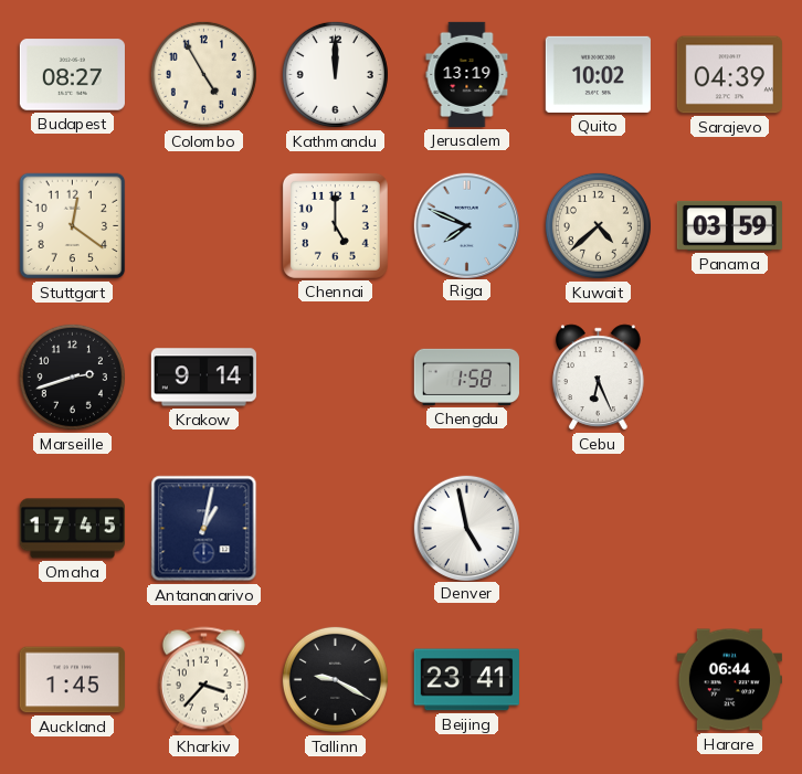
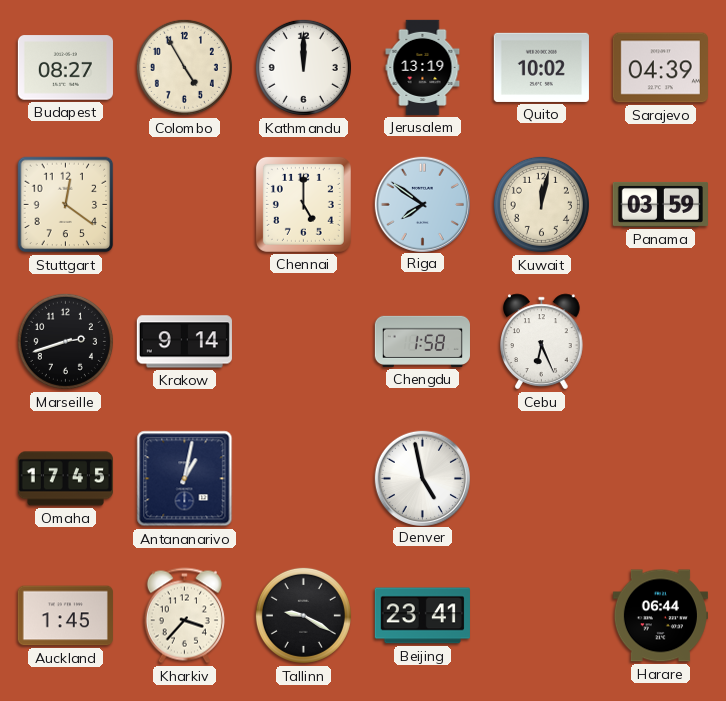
Riga: 7:49 -> 7:51
Kuwait: 4:38 -> 12:02
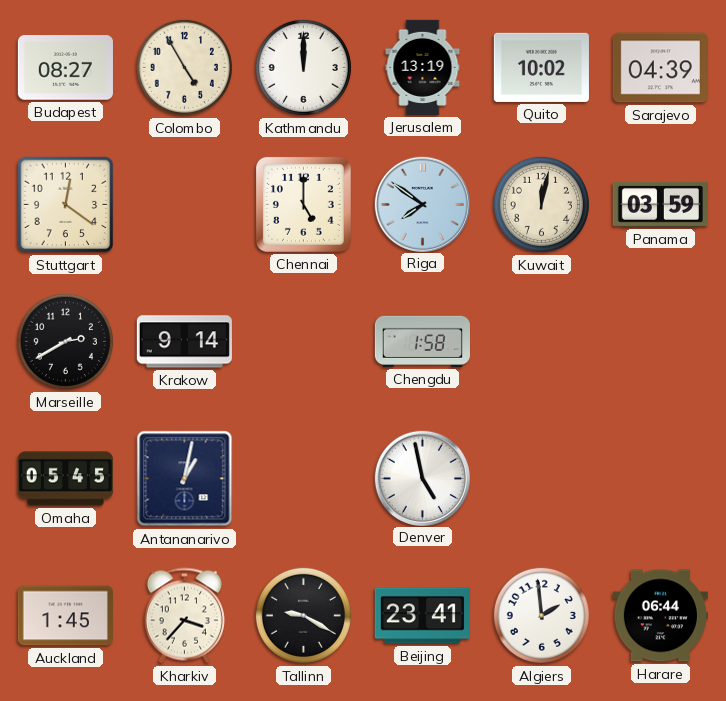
Marseille: 2:42 -> 2:40
Cebu: 6:26 -> none
Omaha: 17:45 -> 05:45
Algiers: none -> 1:59
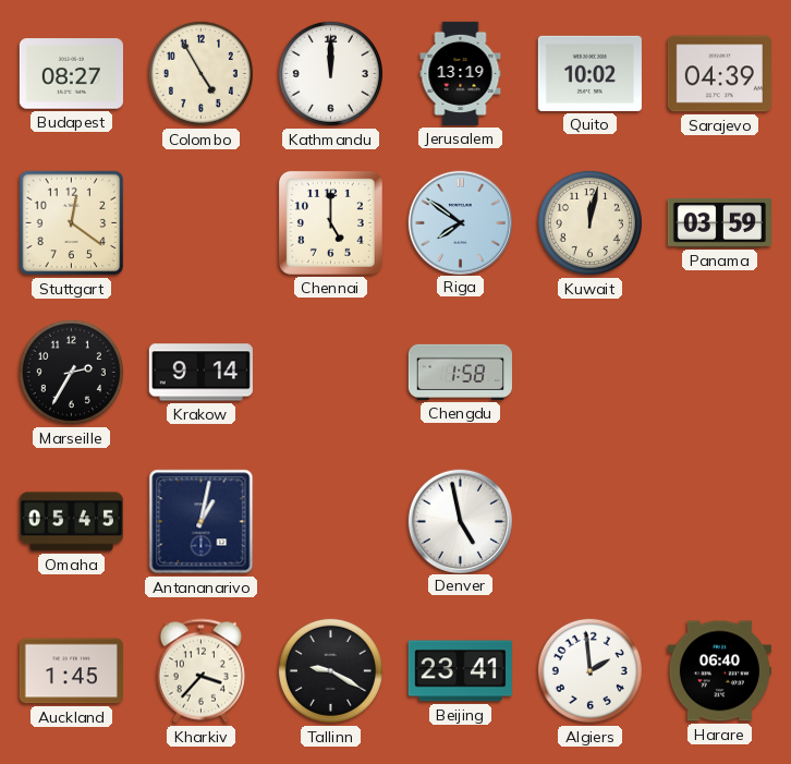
Marseille: 2:40 -> 2:35
Harare: 06:44 -> 06:40
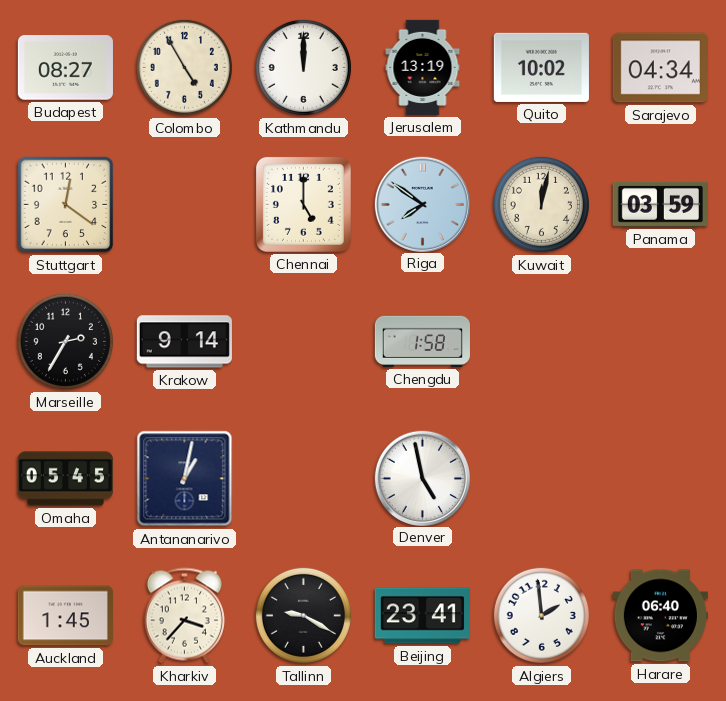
Sarajevo: 04:39 -> 04:34
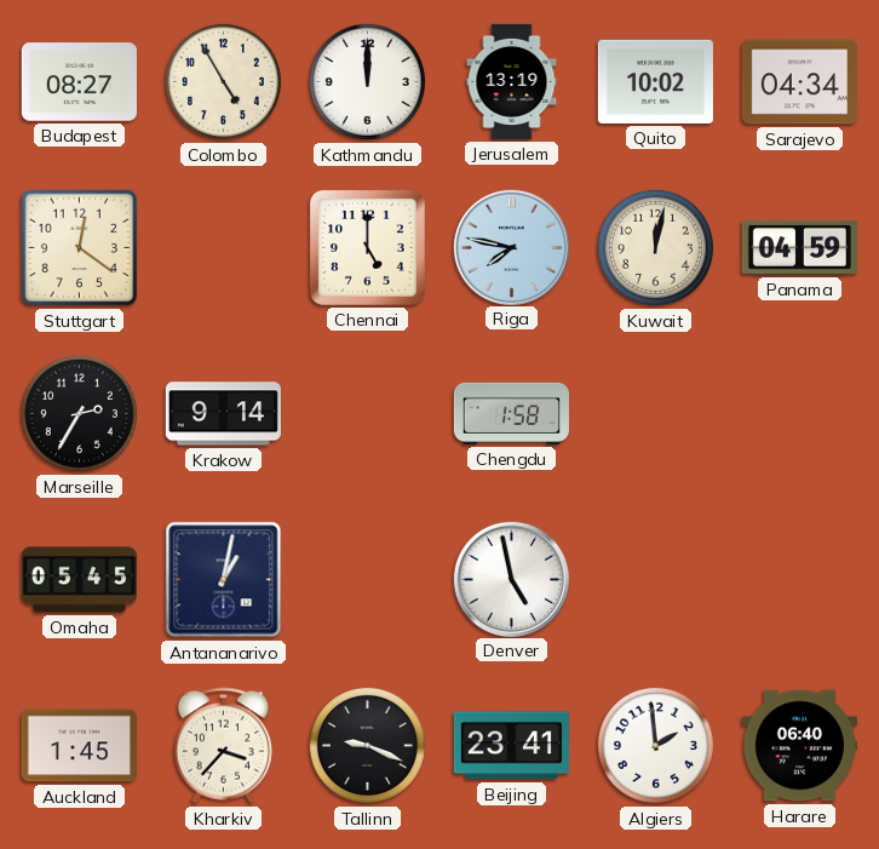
Riga: 7:51 -> 7:47
Panama: 03:59 -> 04:59
Tallinn: 9:20 -> 9:19
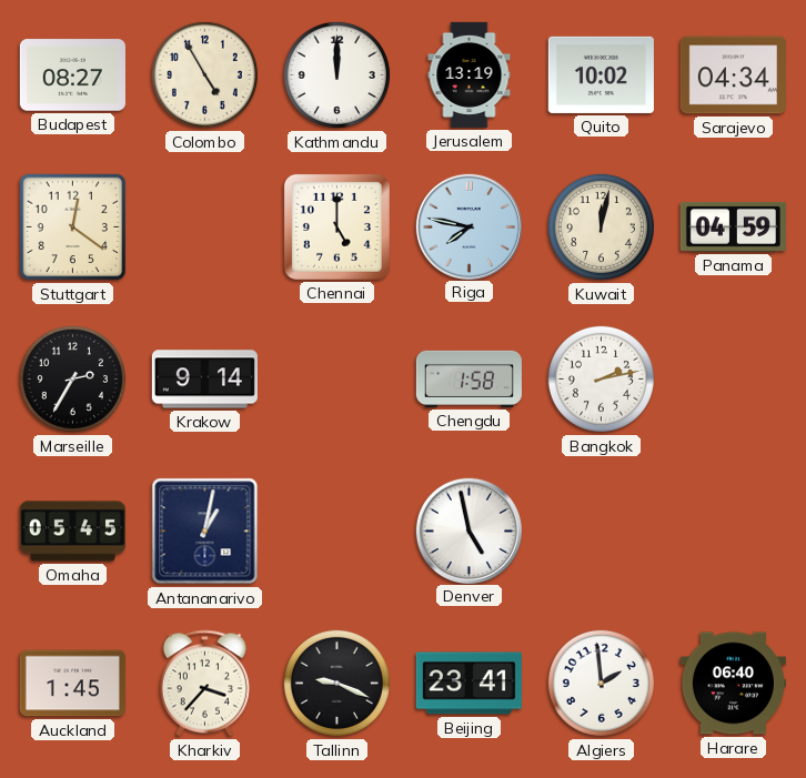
Bangkok: none -> 2:13
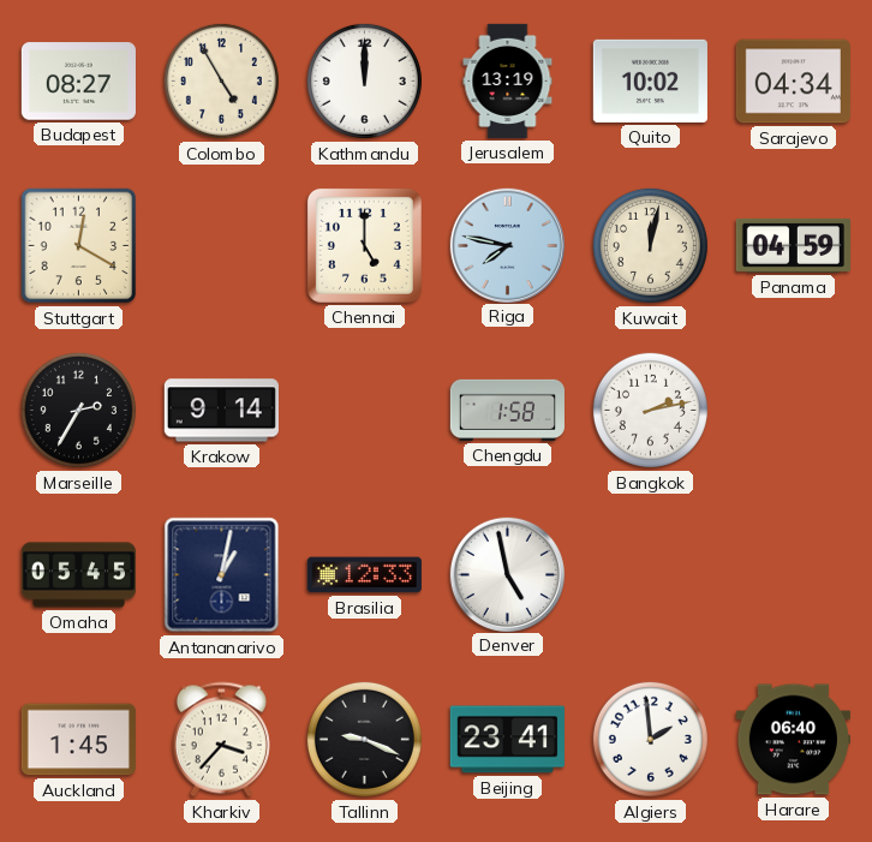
Stuttgart: 12:21 -> 12:20
Brasilia: none -> 12:33
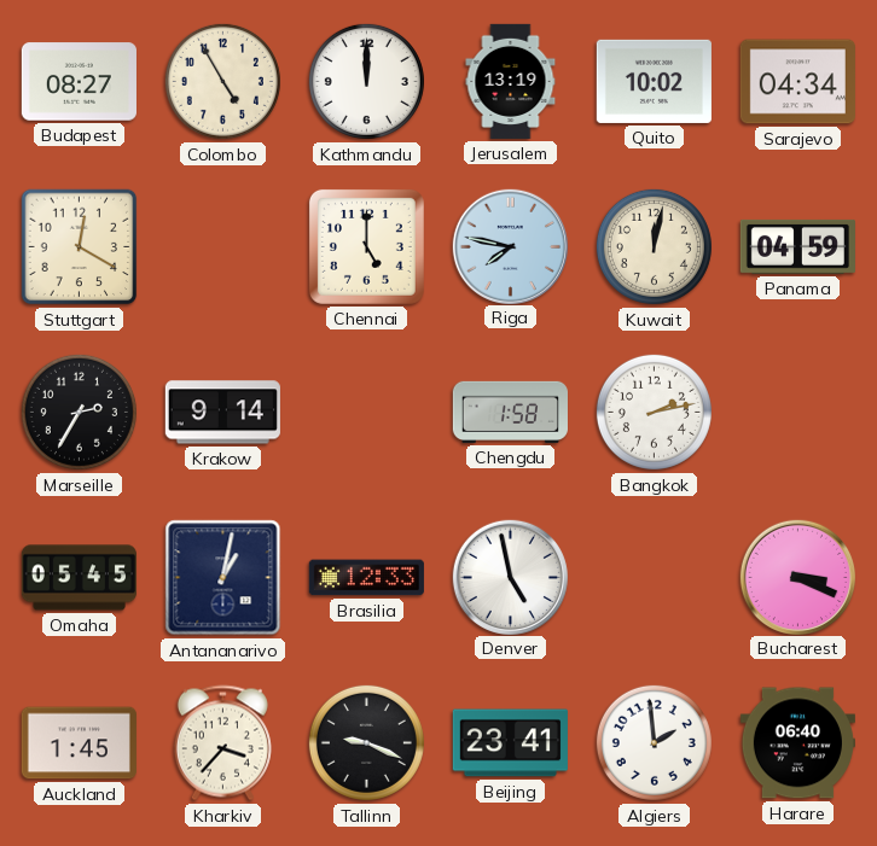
Bucharest: none -> 3:19
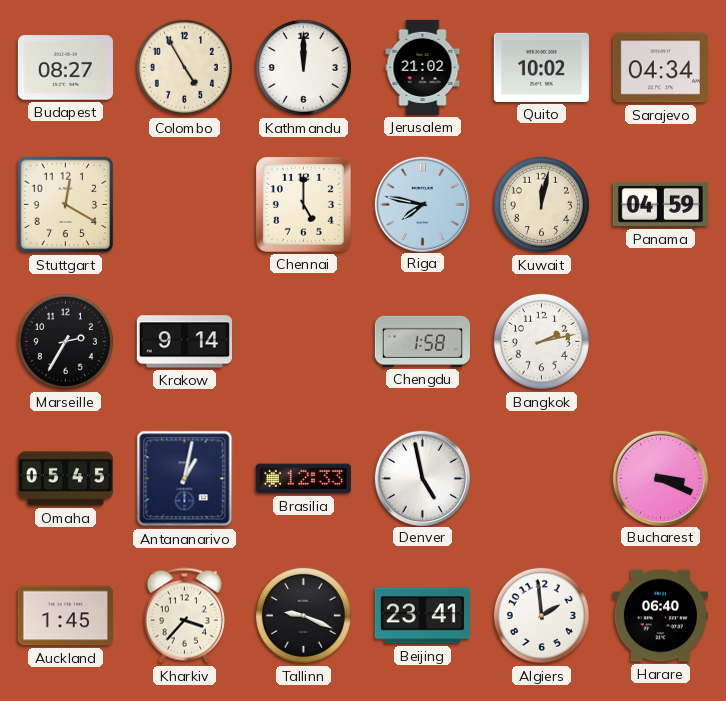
Jerusalem: 13:19 -> 21:02
